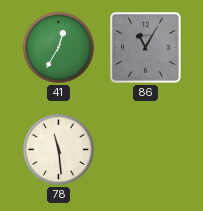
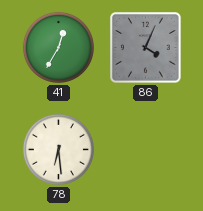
86: 11:05 -> 4:04
78: 11:29 -> 6:29
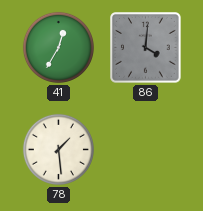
86: 4:04 -> 4:01
78: 6:29 -> 1:29
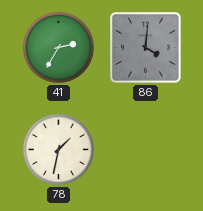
41: 12:35 -> 2:35
78: 1:29 -> 1:32
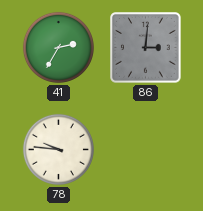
86: 4:01 -> 3:01
78: 1:32 -> 9:46
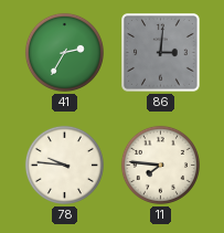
11: none -> 7:46
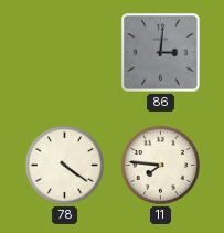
41: 2:35 -> none
78: 9:46 -> 4:21
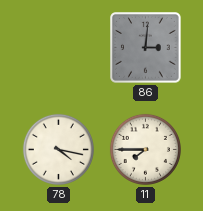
78: 4:21 -> 4:17
11: 7:46 -> 7:45
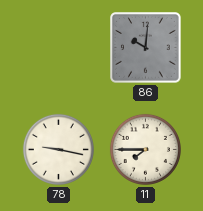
86: 3:01 -> 10:01
78: 4:17 -> 9:17
